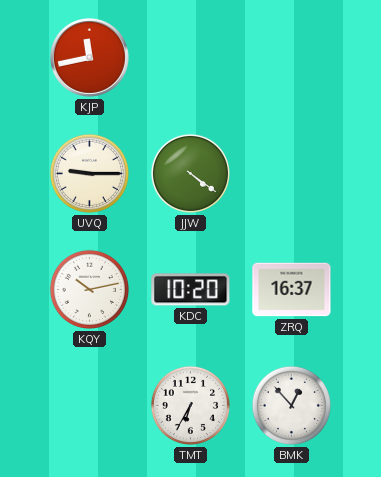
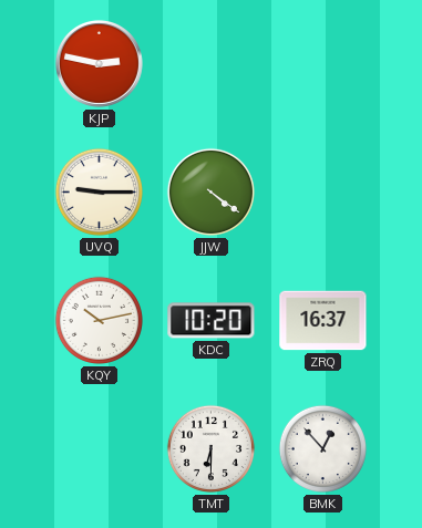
KJP: 11:43 -> 2:47
TMT: 6:35 -> 6:30
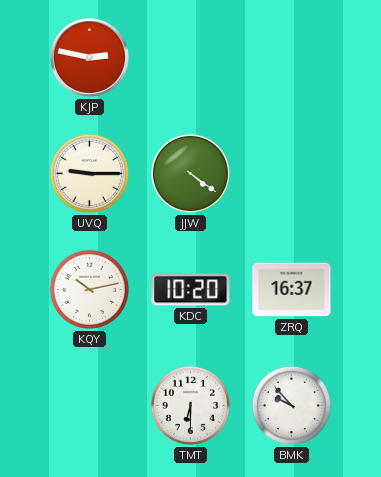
BMK: 12:53 -> 9:53
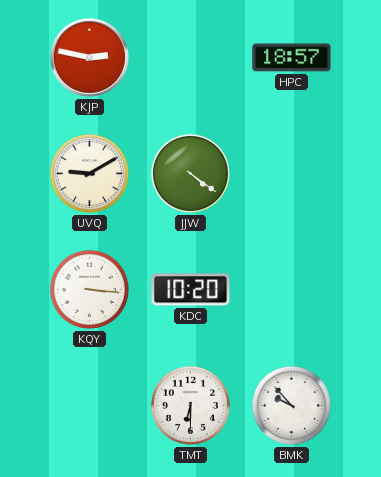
HPC: none -> 18:57
UVQ: 9:15 -> 9:10
KQY: 10:13 -> 3:16
ZRQ: 16:37 -> none
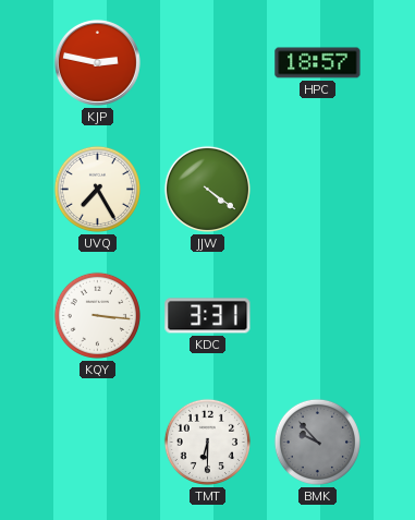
UVQ: 9:10 -> 7:25
KDC: 10:20 -> 3:31
BMK dial: white -> grey
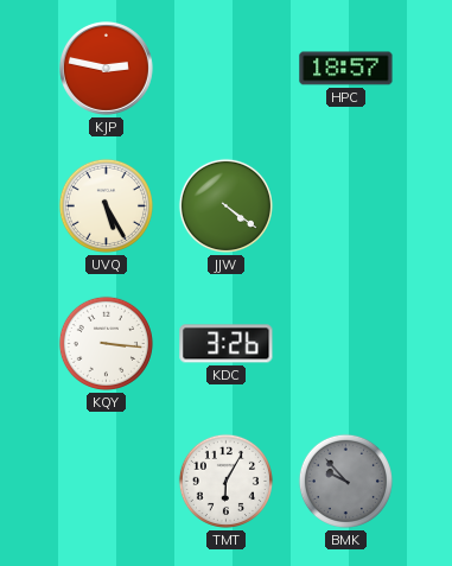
UVQ: 7:25 -> 5:25
KDC: 3:31 -> 3:26
TMT: 6:30 -> 6:05
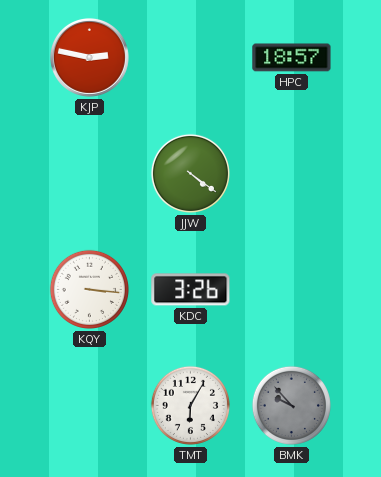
UVQ: 5:25 -> none
